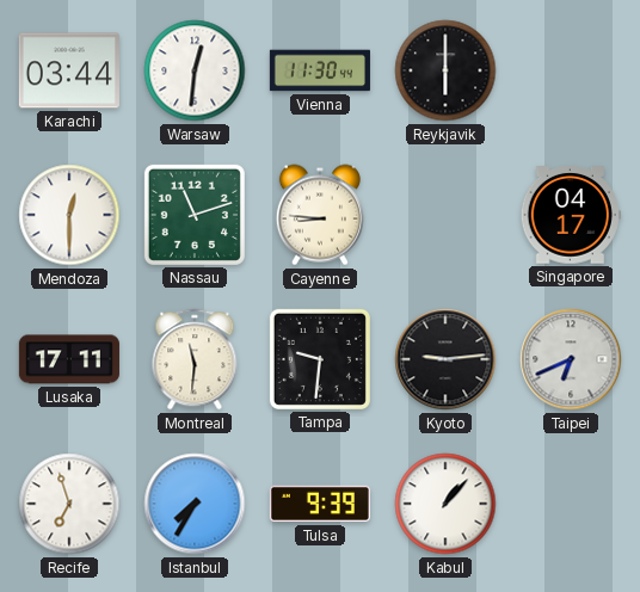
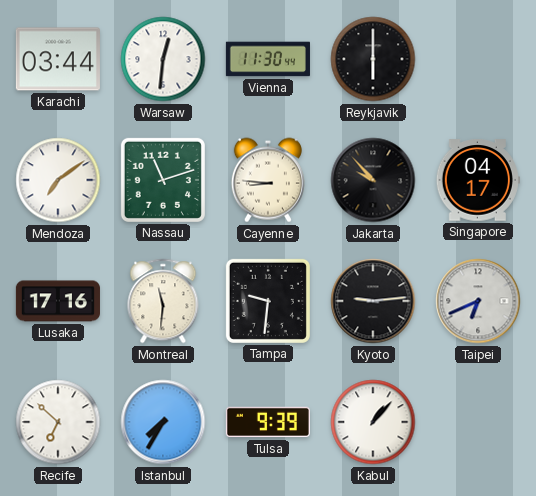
Mendoza: 12:30 -> 7:09
Jakarta: none -> 9:53
Lusaka: 17:11 -> 17:16
Recife: 6:57 -> 6:52
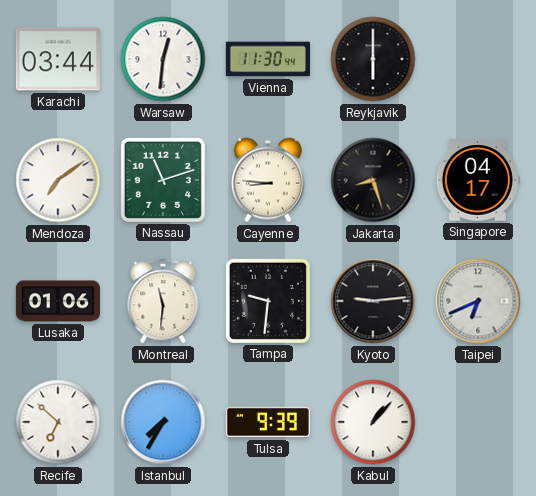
Jakarta: 9:53 -> 8:27
Lusaka: 17:16 -> 01:06
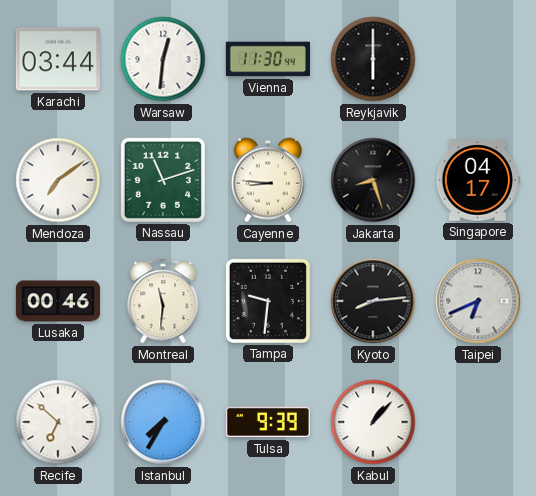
Lusaka: 01:06 -> 00:46
Kyoto: 9:14 -> 8:14
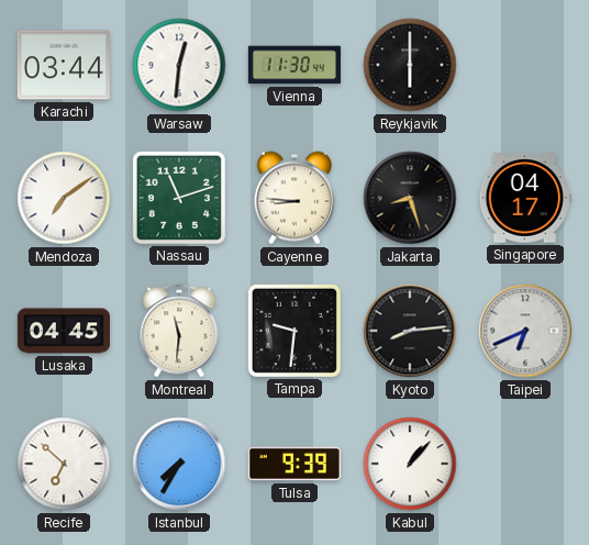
Lusaka: 00:46 -> 04:45
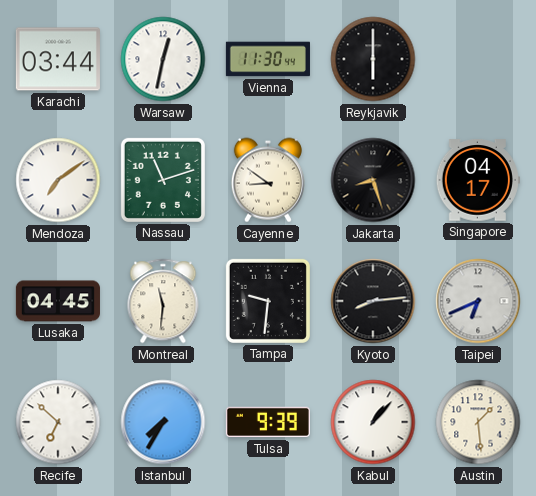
Warsaw: 12:31 -> 12:32
Cayenne: 8:46 -> 8:51
Austin: none -> 1:29
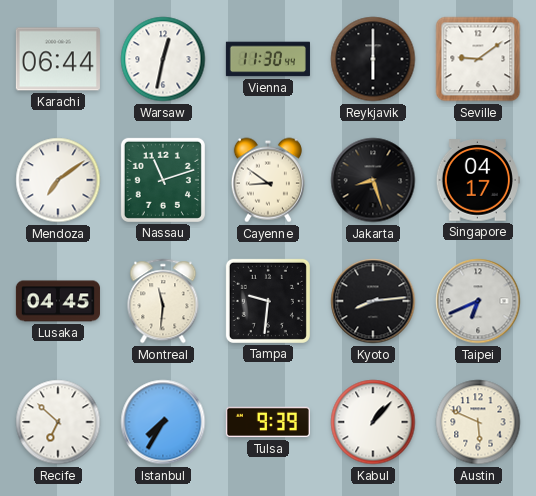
Karachi: 03:44 -> 06:44
Seville: none -> 9:09
Austin: 1:29 -> 5:49
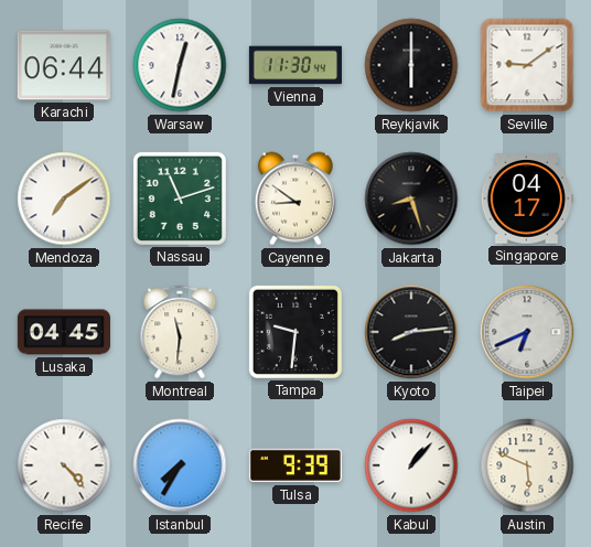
Recife: 6:52 -> 4:23
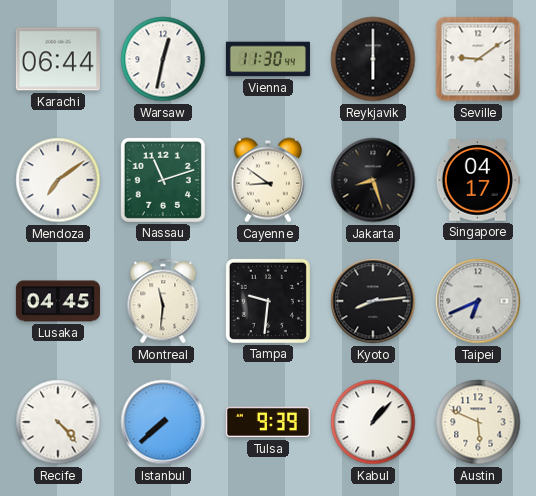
Istanbul: 7:35 -> 7:38
